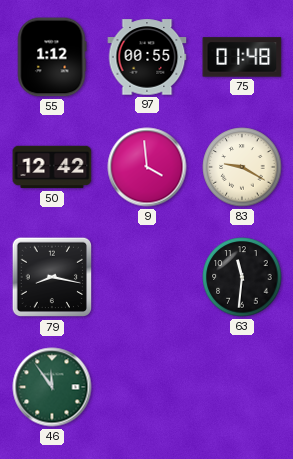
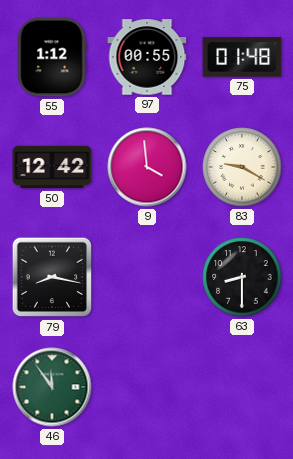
63: 11:31 -> 8:30
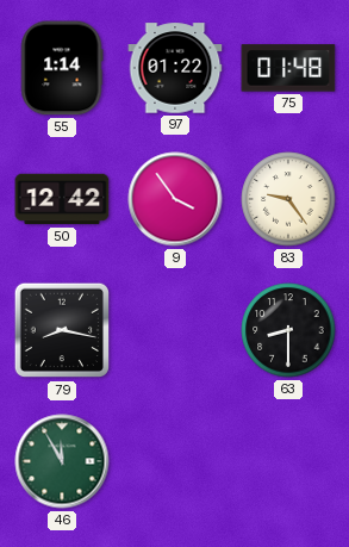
55: 1:12 -> 1:14
97: 00:55 -> 01:22
9: 3:59 -> 3:54
83: 9:20 -> 9:24
46: 11:54 -> 11:55
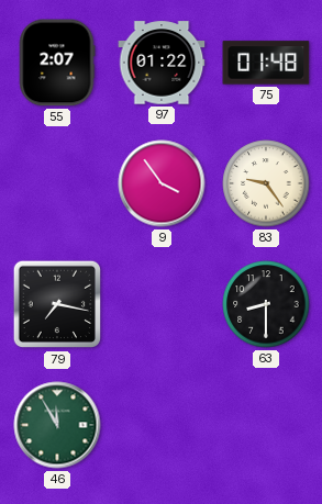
55: 1:14 -> 2:07
50: 12:42 -> none
79: 8:17 -> 7:17
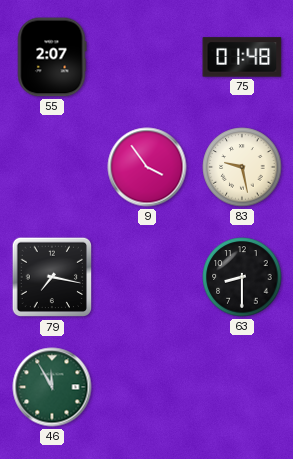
97: 01:22 -> none
83: 9:24 -> 9:28
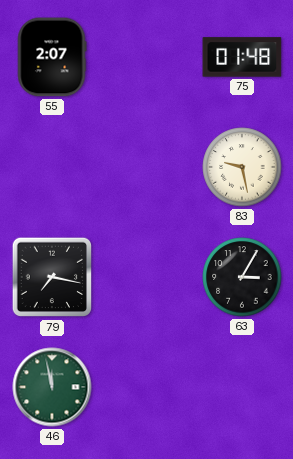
9: 3:54 -> none
63: 8:30 -> 3:05
46: 11:55 -> 11:58
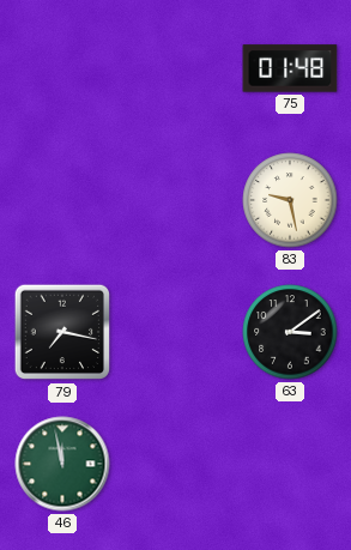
55: 2:07 -> none
63: 3:05 -> 3:09
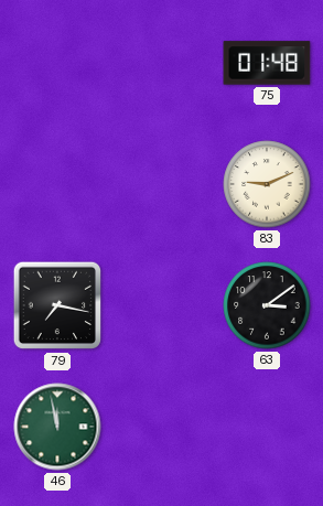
83: 9:28 -> 9:11
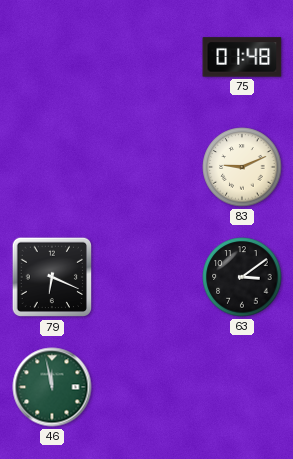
79: 7:17 -> 6:19
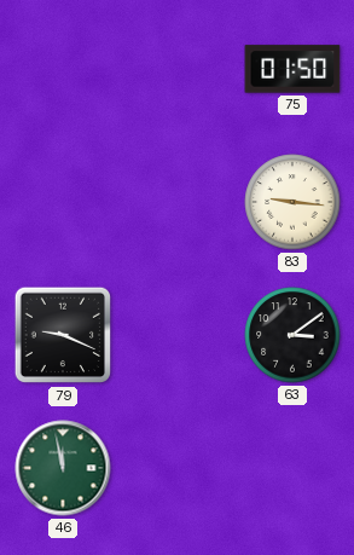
75: 01:48 -> 01:50
83: 9:11 -> 9:16
79: 6:19 -> 9:19
